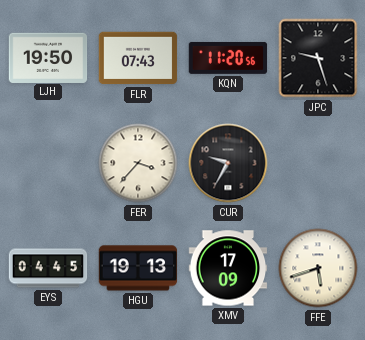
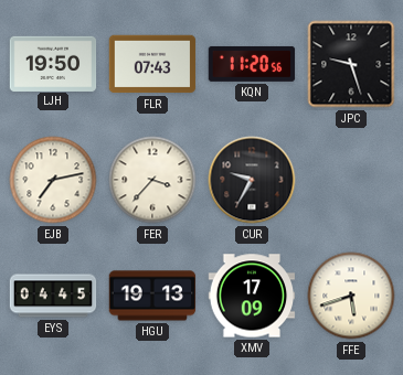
EJB: none -> 7:13
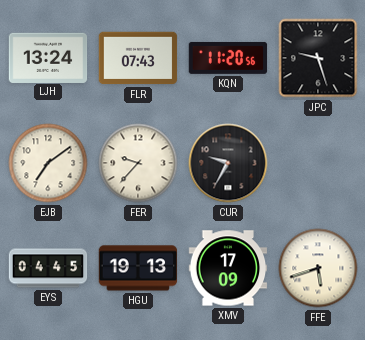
LJH: 19:50 -> 13:24
EJB: 7:13 -> 7:09
FER: 3:37 -> 9:37
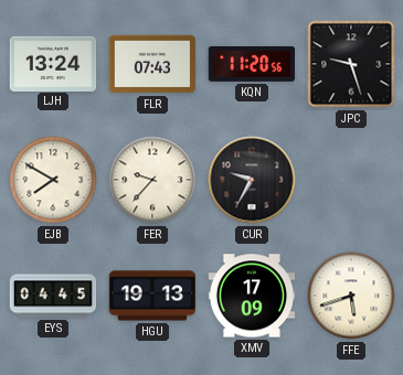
EJB: 7:09 -> 7:50
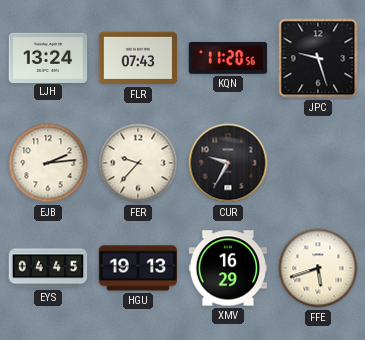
EJB: 7:50 -> 2:14
XMV: 17:09 -> 16:29
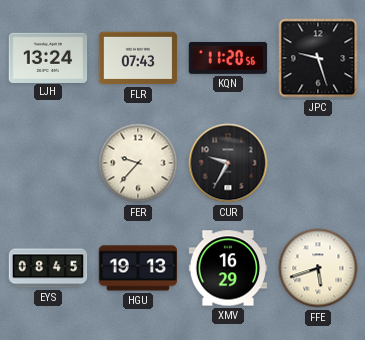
EJB: 2:14 -> none
EYS: 04:45 -> 08:45
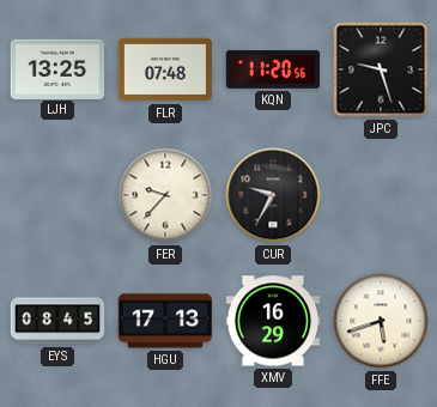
LJH: 13:24 -> 13:25
FLR: 07:43 -> 07:48
HGU: 19:13 -> 17:13
